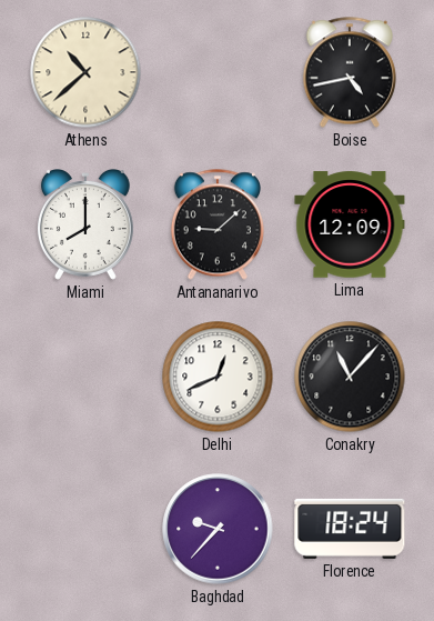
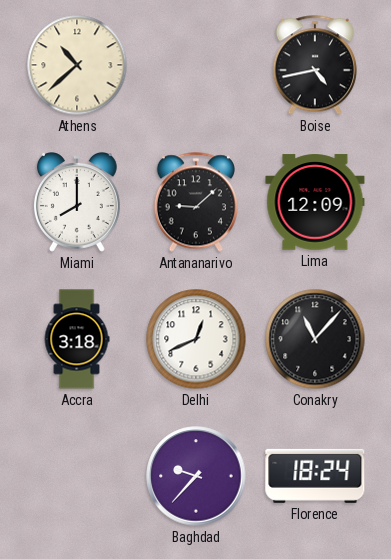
Accra: none -> 3:18
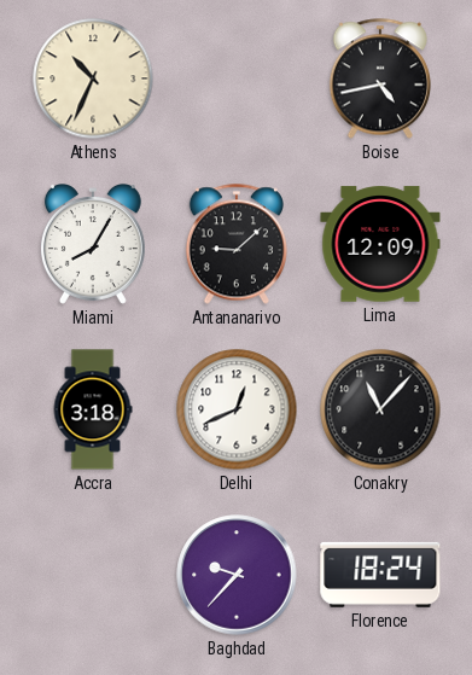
Athens: 10:38 -> 10:34
Miami: 8:00 -> 8:05
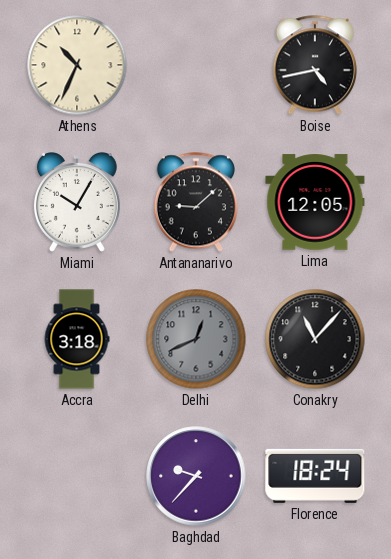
Miami: 8:05 -> 10:05
Lima: 12:09 -> 12:05
Delhi dial: white -> grey
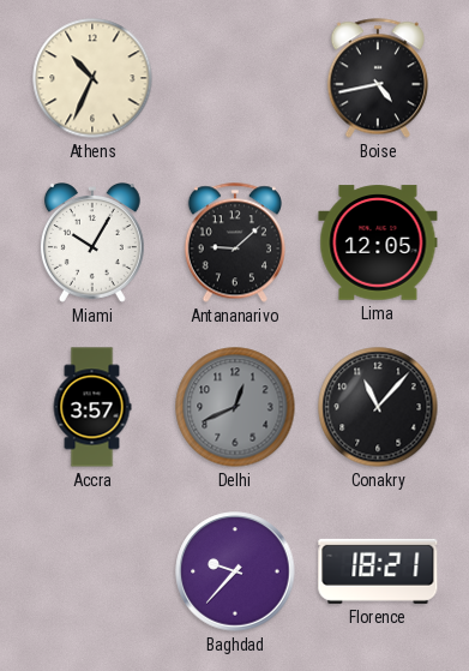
Accra: 3:18 -> 3:57
Florence: 18:24 -> 18:21
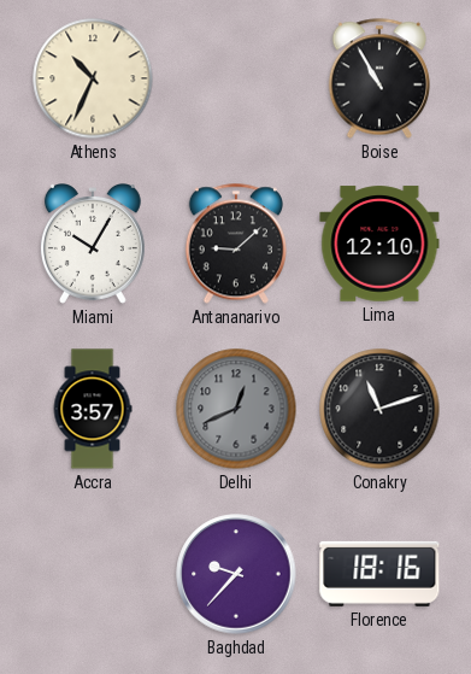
Boise: 4:43 -> 10:55
Lima: 12:05 -> 12:10
Conakry: 11:07 -> 11:12
Florence: 18:21 -> 18:16
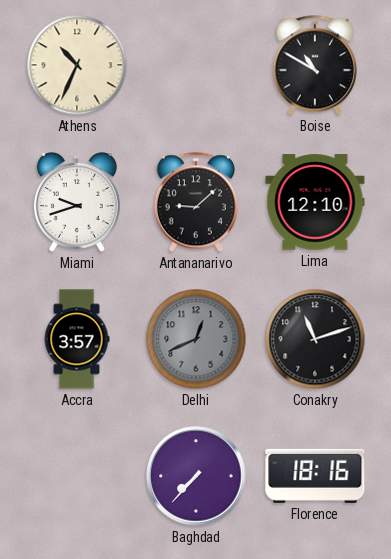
Boise: 10:55 -> 10:50
Miami: 10:05 -> 9:42
Baghdad: 9:37 -> 7:37
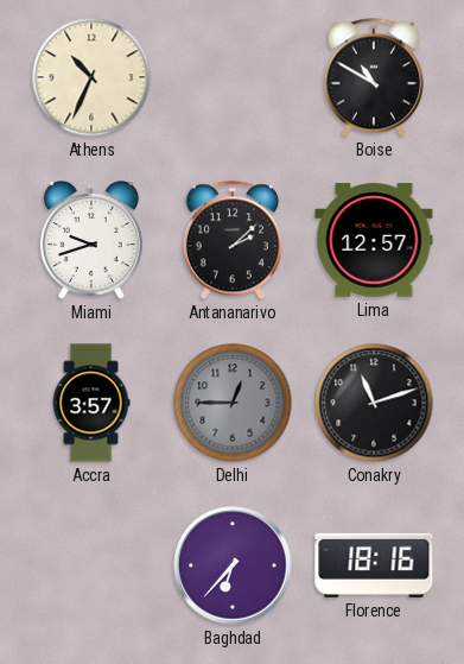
Antananarivo: 9:08 -> 2:08
Lima: 12:10 -> 12:57
Delhi: 12:41 -> 12:45
Baghdad: 7:37 -> 6:37
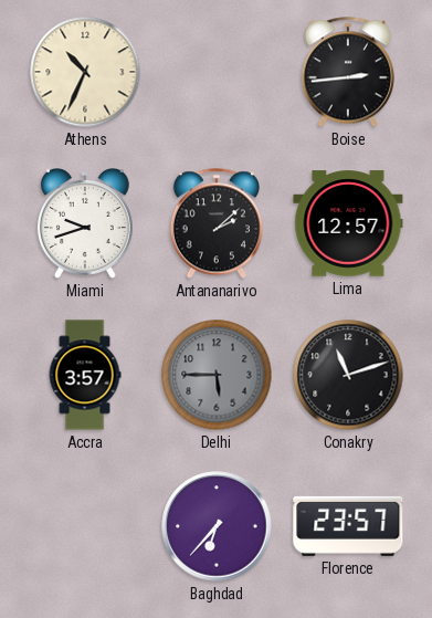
Boise: 10:50 -> 2:44
Delhi: 12:45 -> 5:45
Florence: 18:16 -> 23:57
